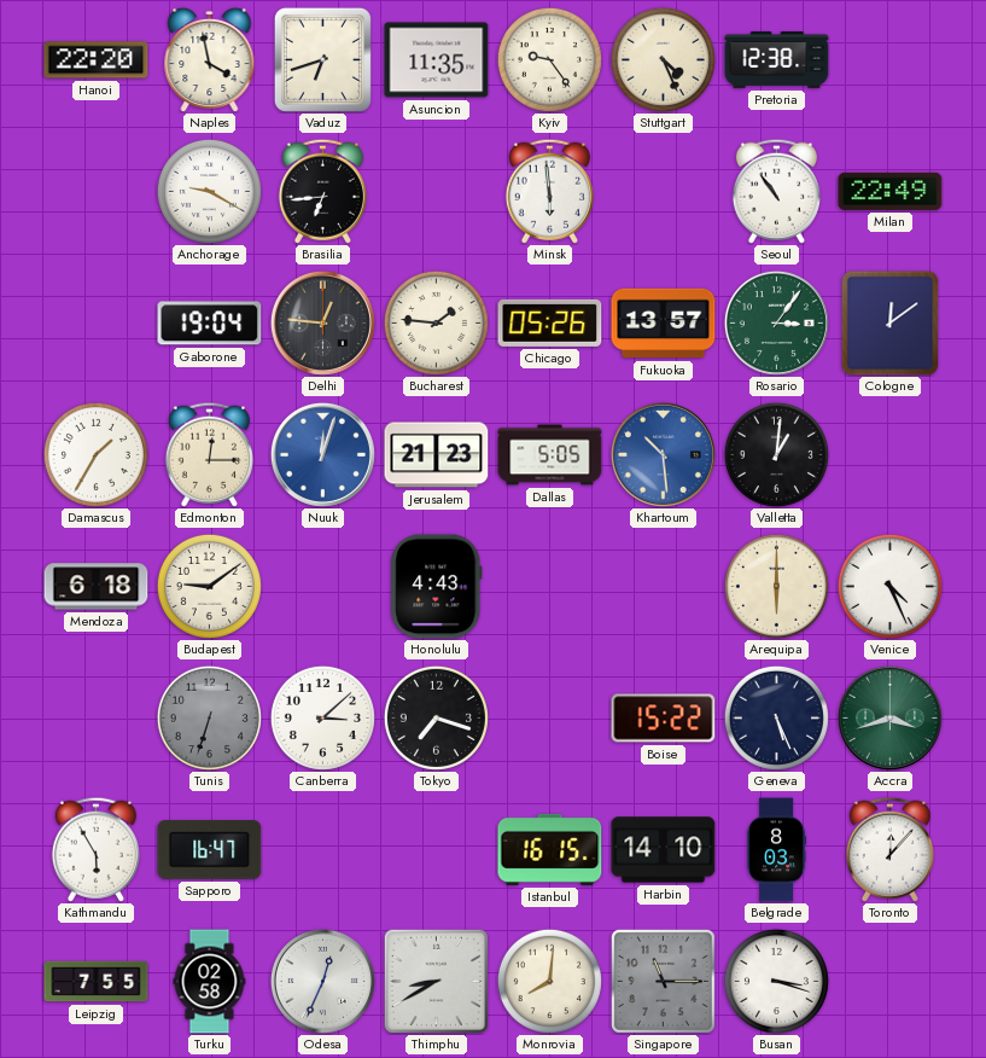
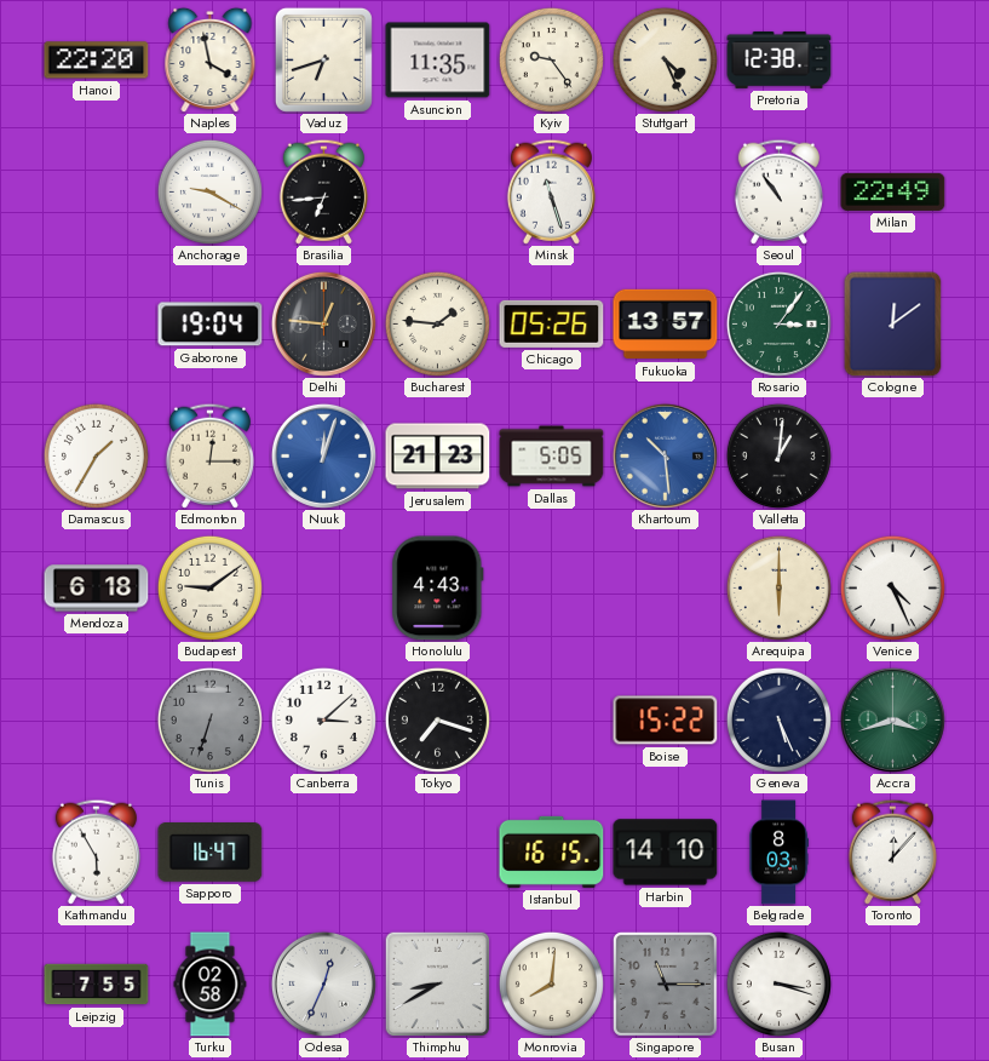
Minsk: 5:59 -> 11:27
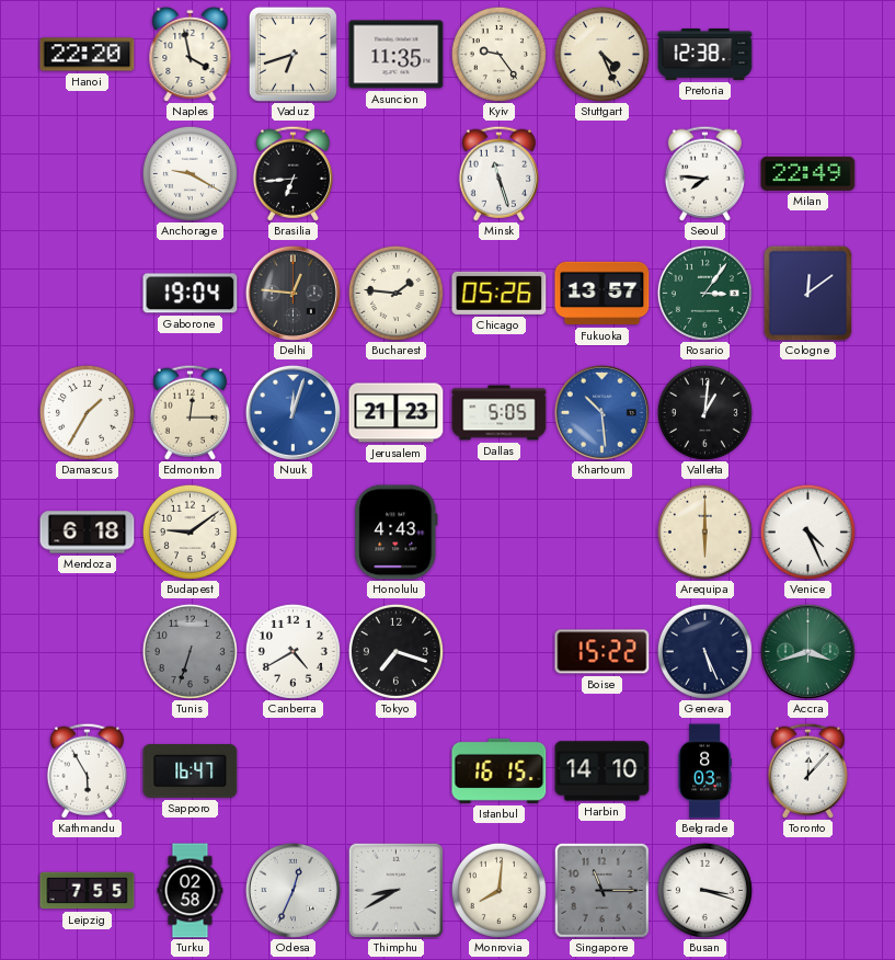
Seoul: 10:54 -> 7:46
Canberra: 3:08 -> 4:40
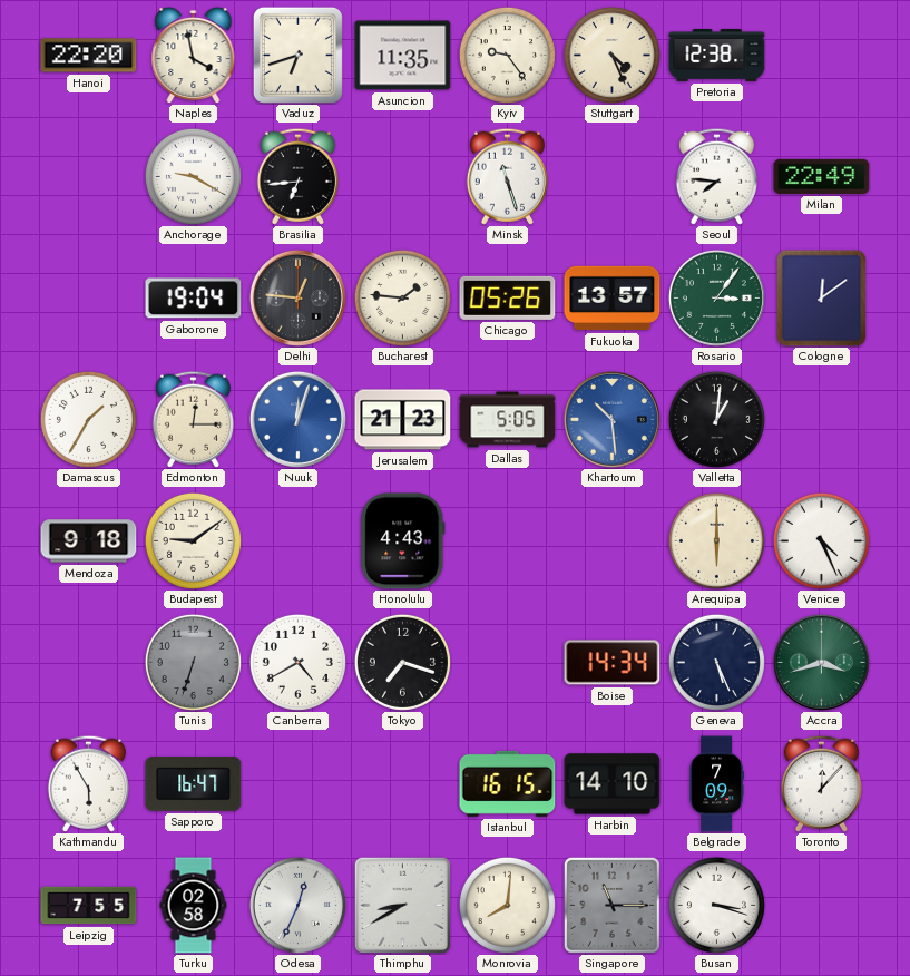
Mendoza: 6:18 -> 9:18
Boise: 15:22 -> 14:34
Belgrade: 8:03 -> 7:09
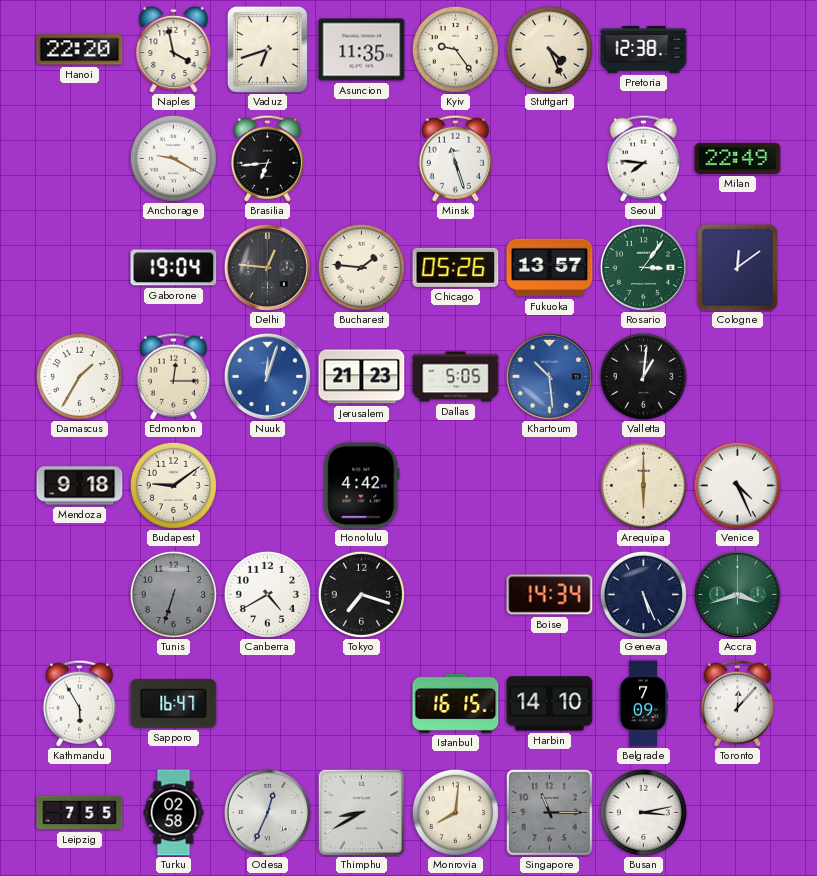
Honolulu: 4:43 -> 4:42
Busan: 3:18 -> 3:13
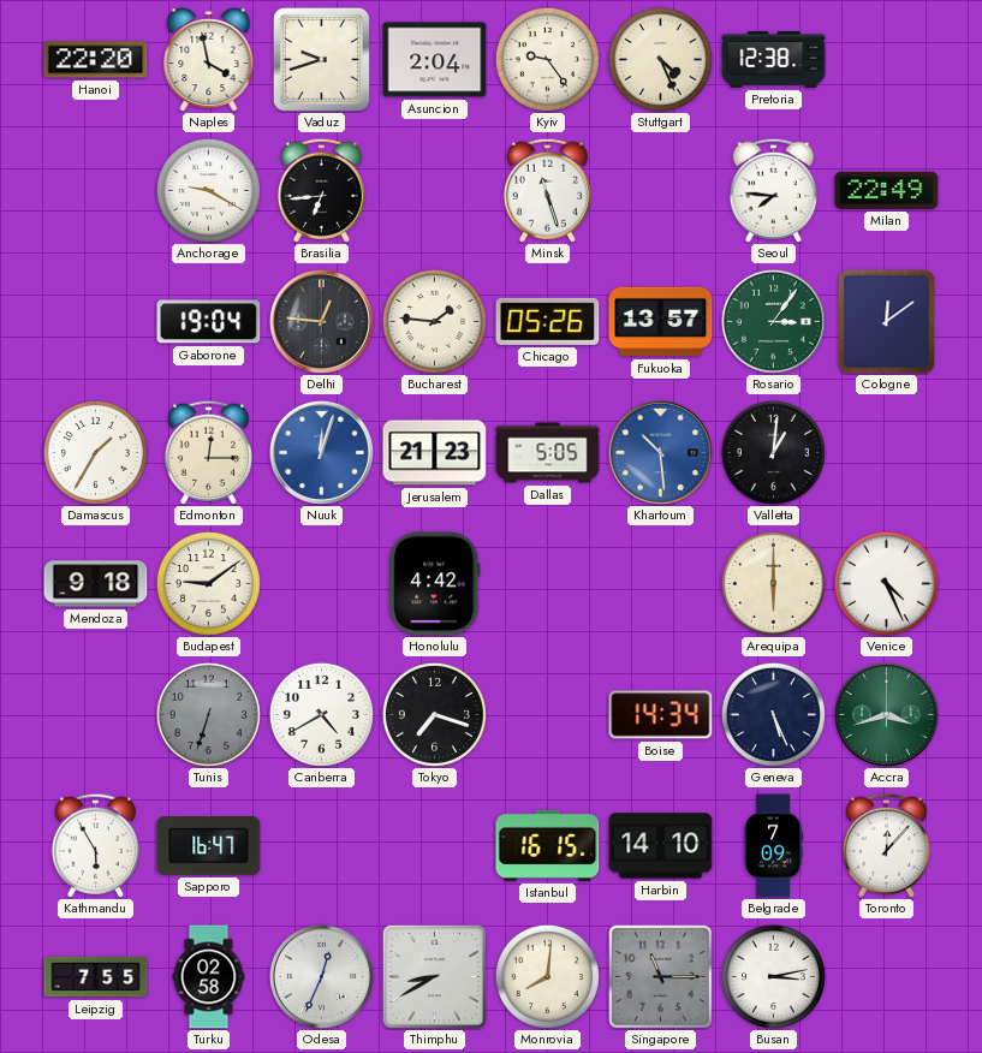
Vaduz: 6:42 -> 9:42
Asuncion: 11:35 -> 2:04
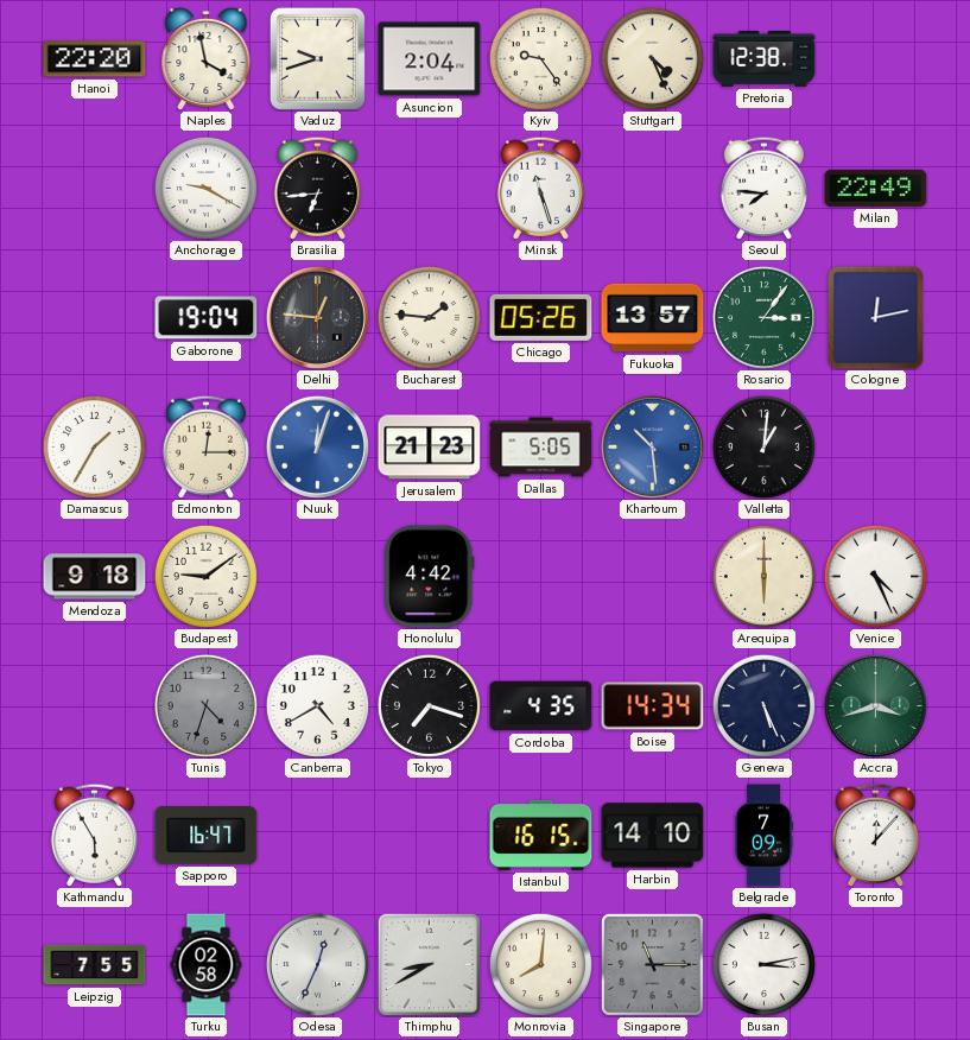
Cologne: 12:09 -> 12:13
Tunis: 6:33 -> 4:33
Cordoba: none -> 4:35
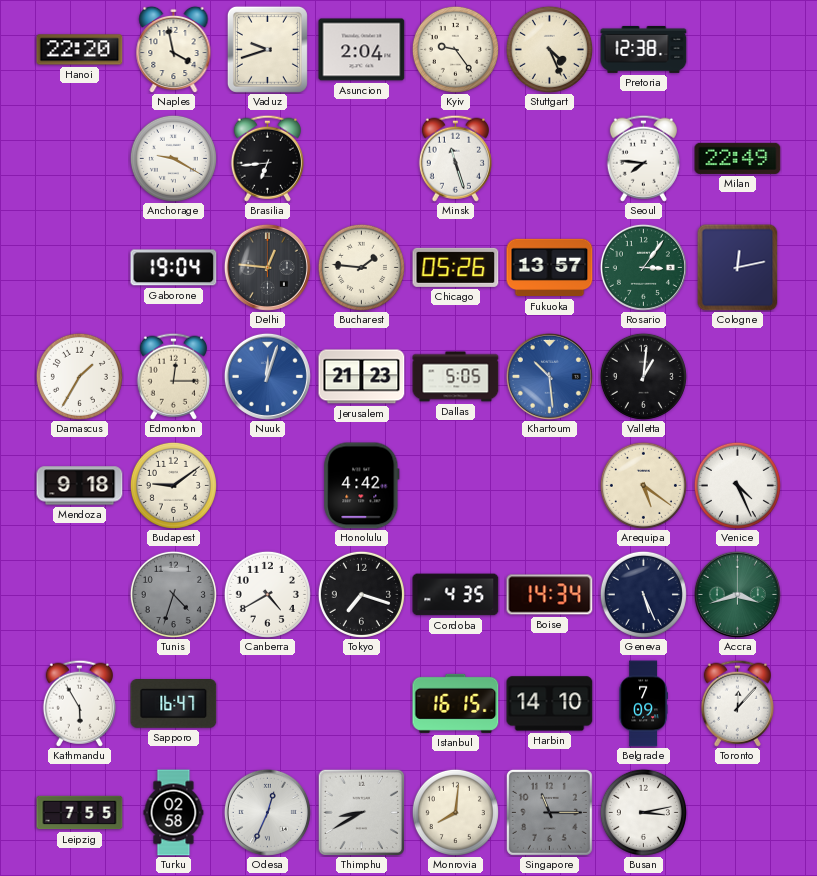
Arequipa: 6:00 -> 5:21
